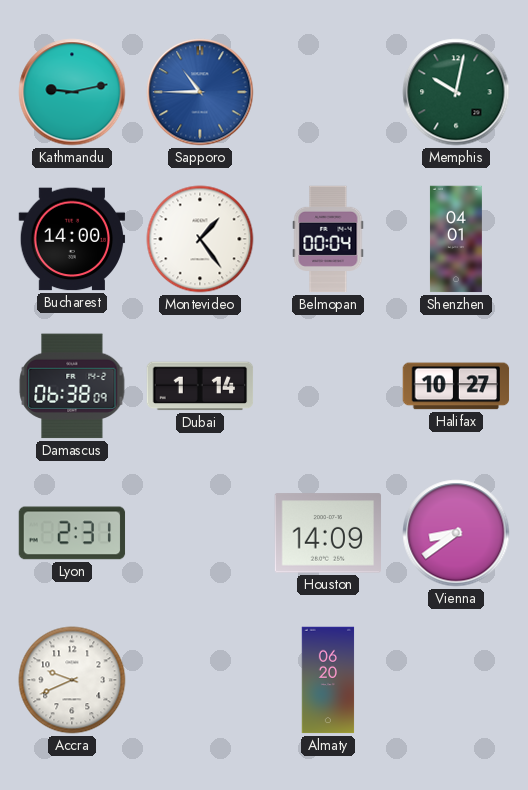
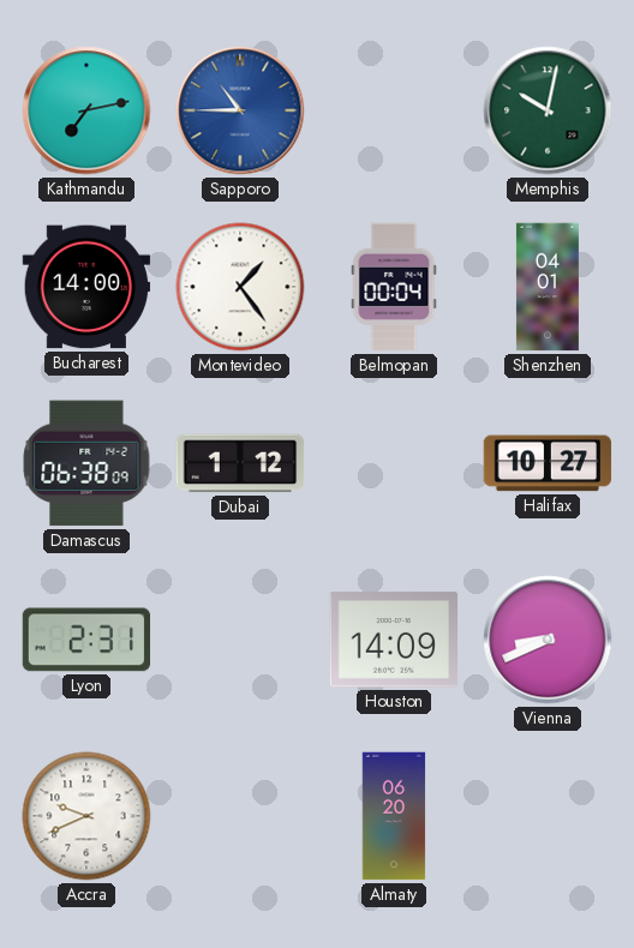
Kathmandu: 9:13 -> 7:13
Dubai: 1:14 -> 1:12
Vienna: 8:39 -> 8:41
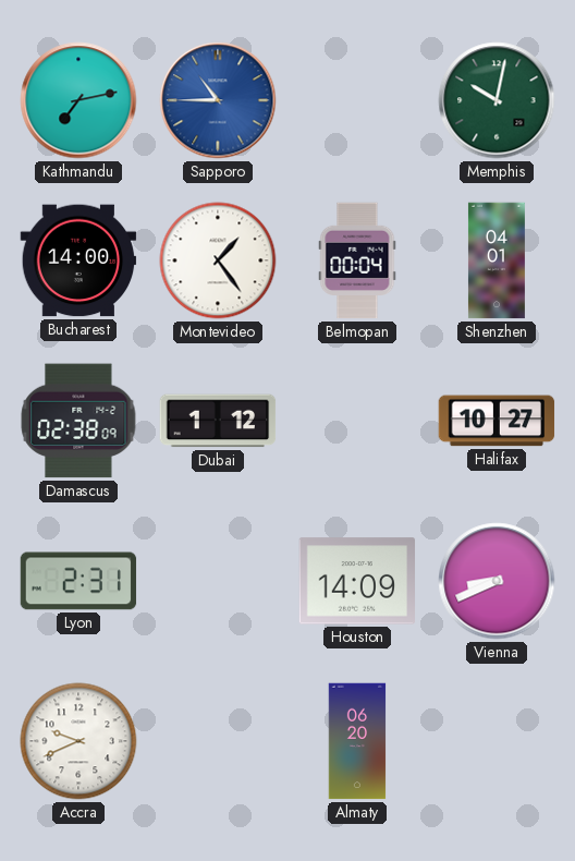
Damascus: 06:38 -> 02:38
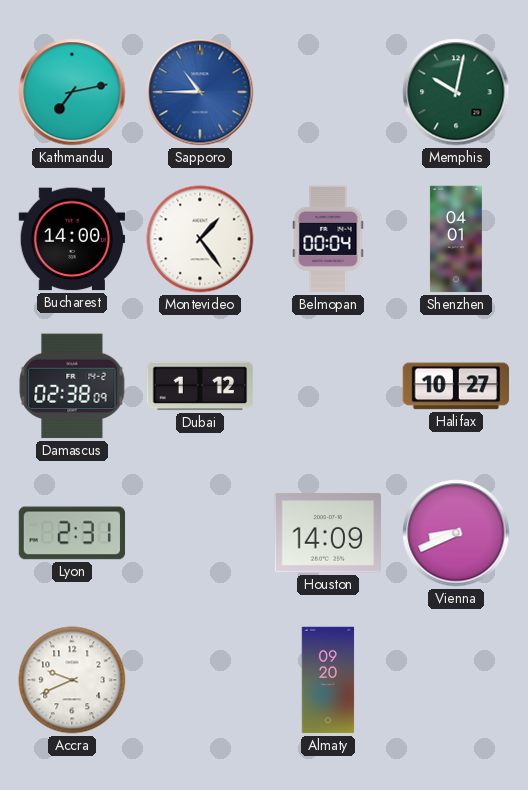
Almaty: 06:20 -> 09:20
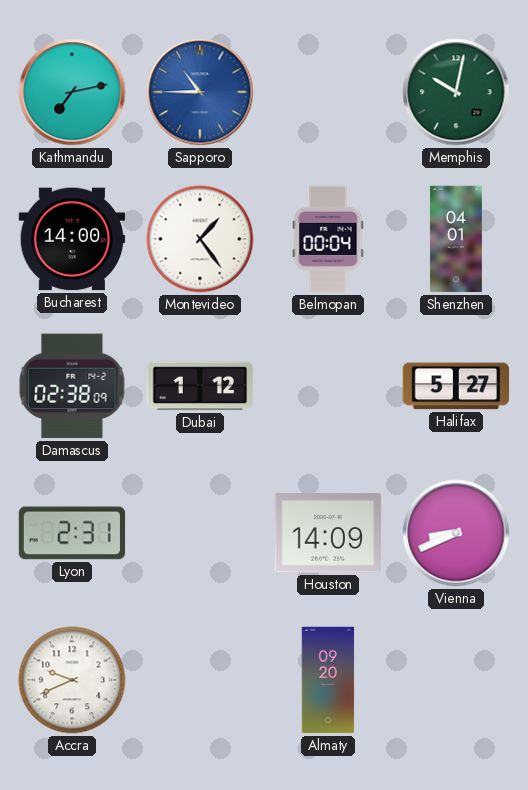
Halifax: 10:27 -> 5:27
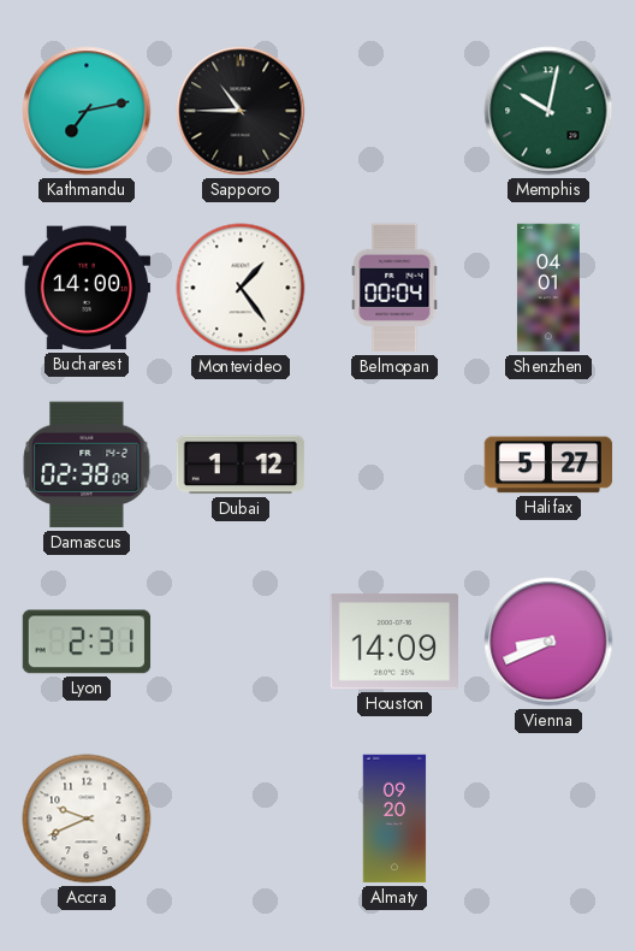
Sapporo dial: blue -> black
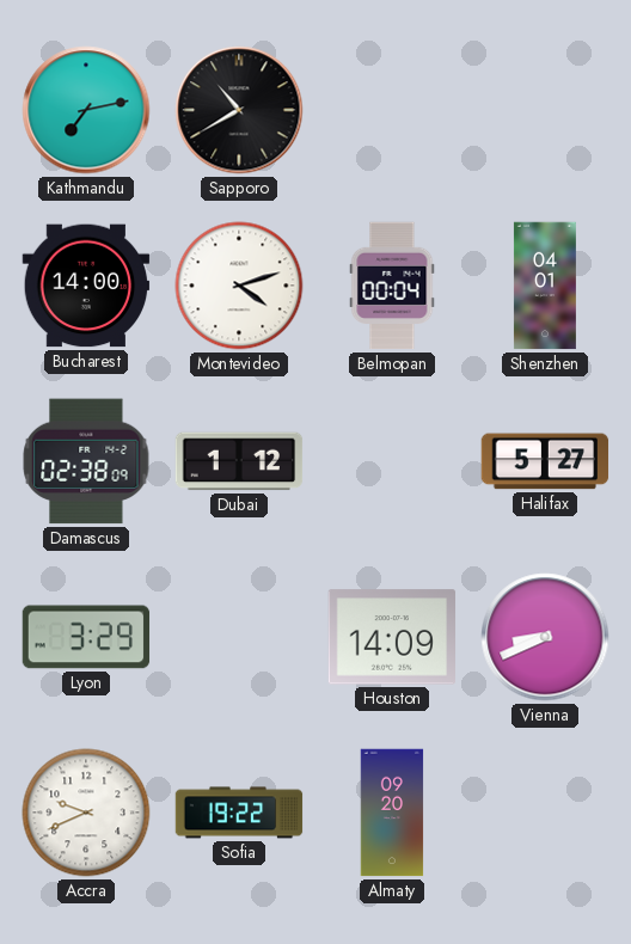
Sapporo: 10:45 -> 10:40
Memphis: 10:02 -> none
Montevideo: 1:24 -> 4:12
Lyon: 2:31 -> 3:29
Sofia: none -> 19:22
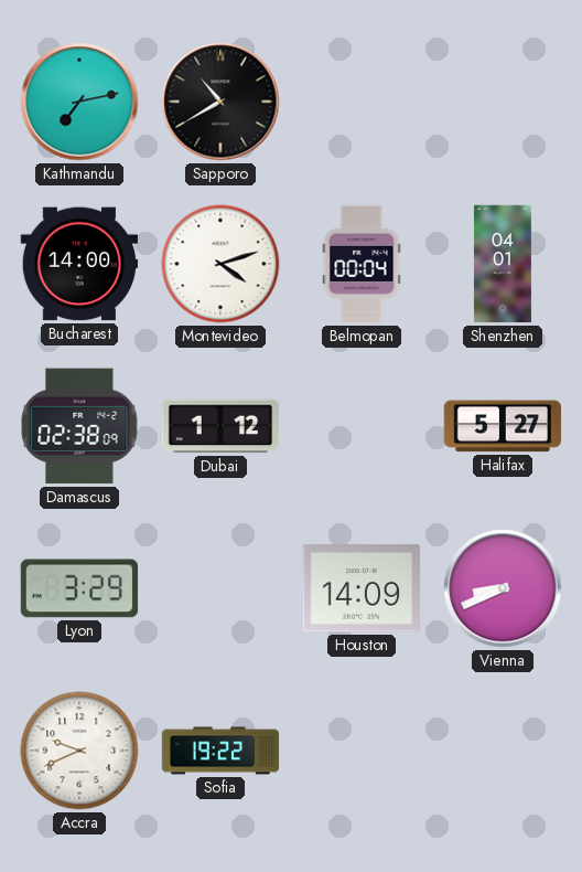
Almaty: 09:20 -> none
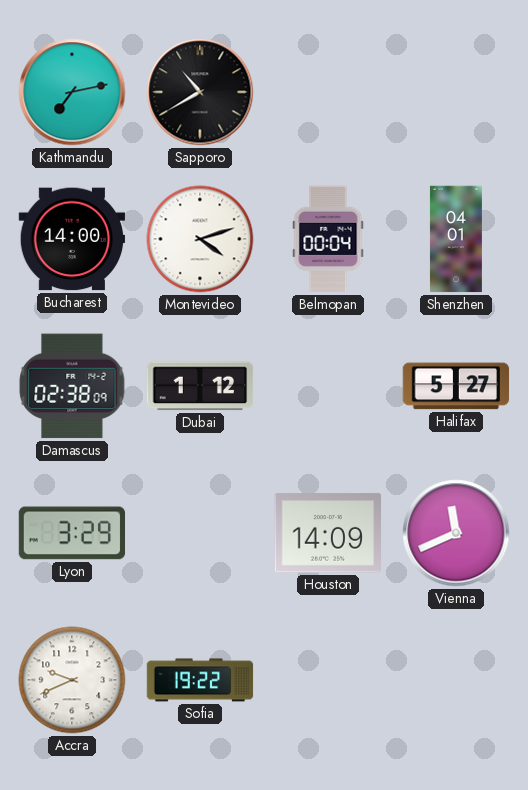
Vienna: 8:41 -> 11:41
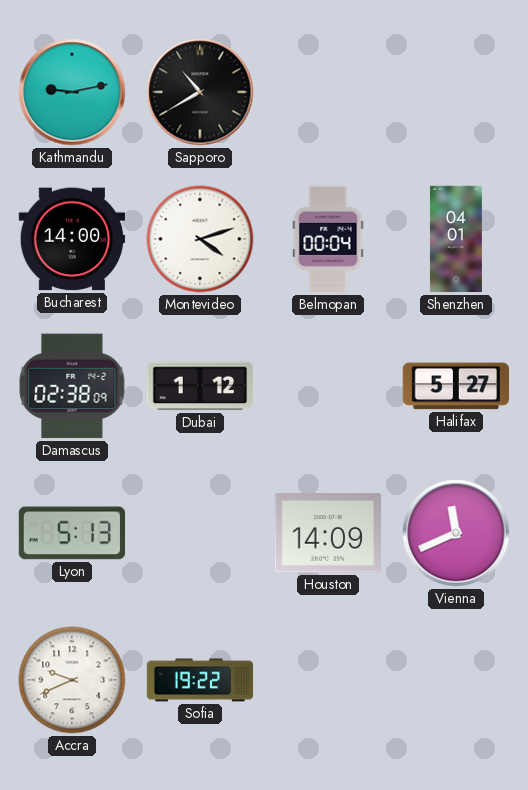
Kathmandu: 7:13 -> 9:13
Lyon: 3:29 -> 5:13
